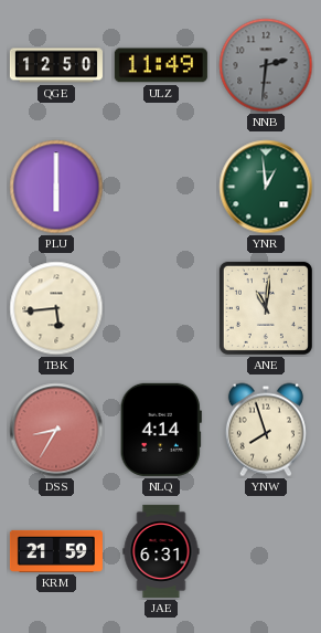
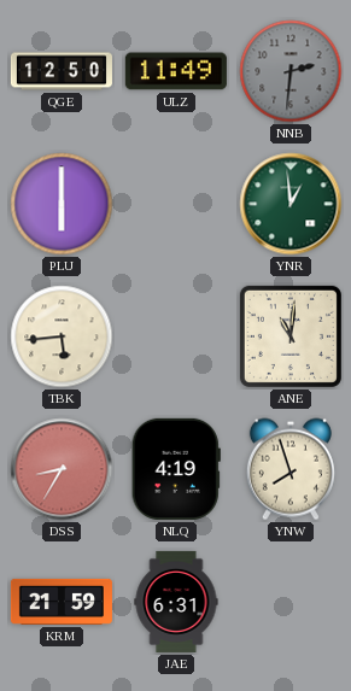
NLQ: 4:14 -> 4:19
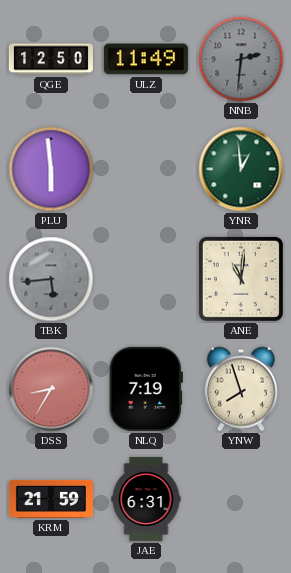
PLU: 6:00 -> 5:59
TBK dial: cream -> grey
NLQ: 4:19 -> 7:19
